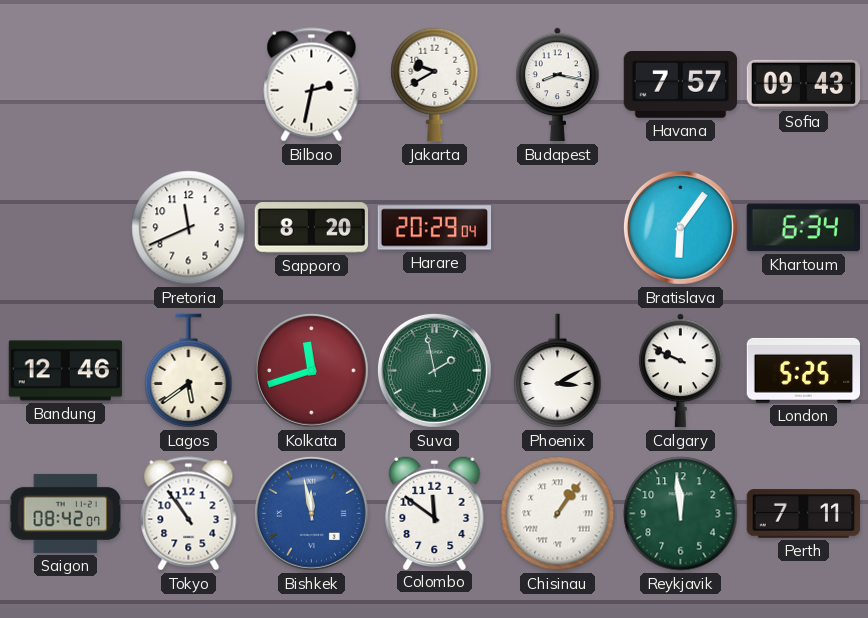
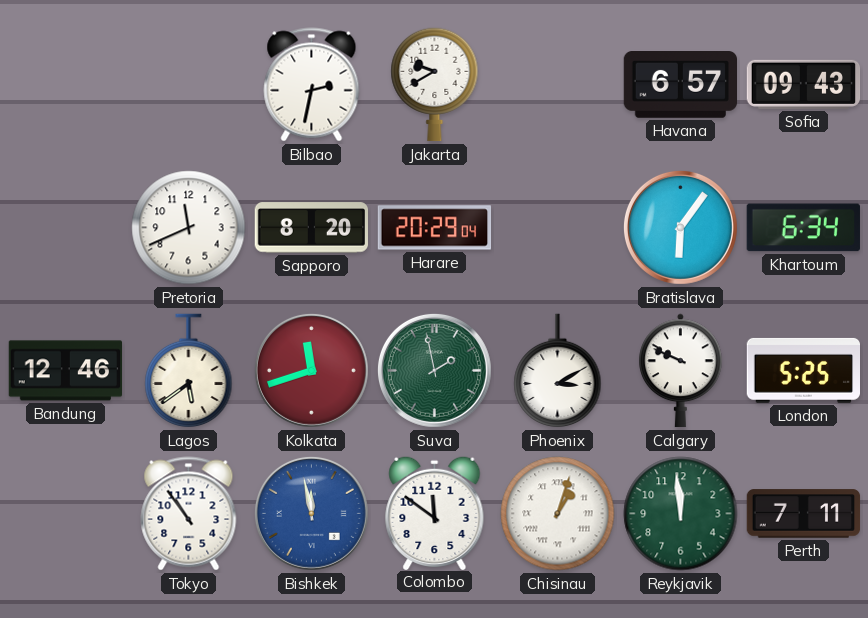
Budapest: 8:17 -> none
Havana: 7:57 -> 6:57
Saigon: 08:42 -> none
Chisinau: 1:06 -> 1:03
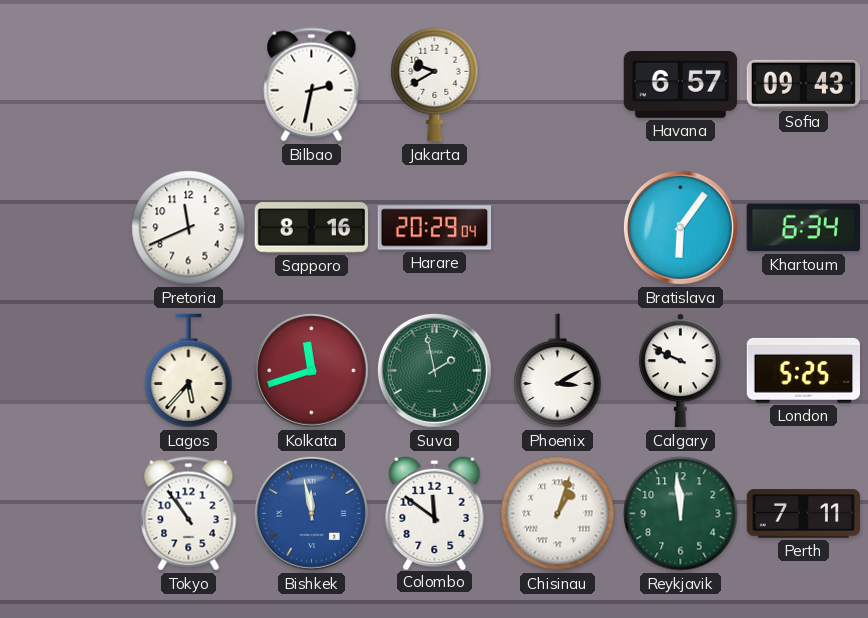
Sapporo: 8:20 -> 8:16
Bandung: 12:46 -> none
Lagos: 5:39 -> 5:37
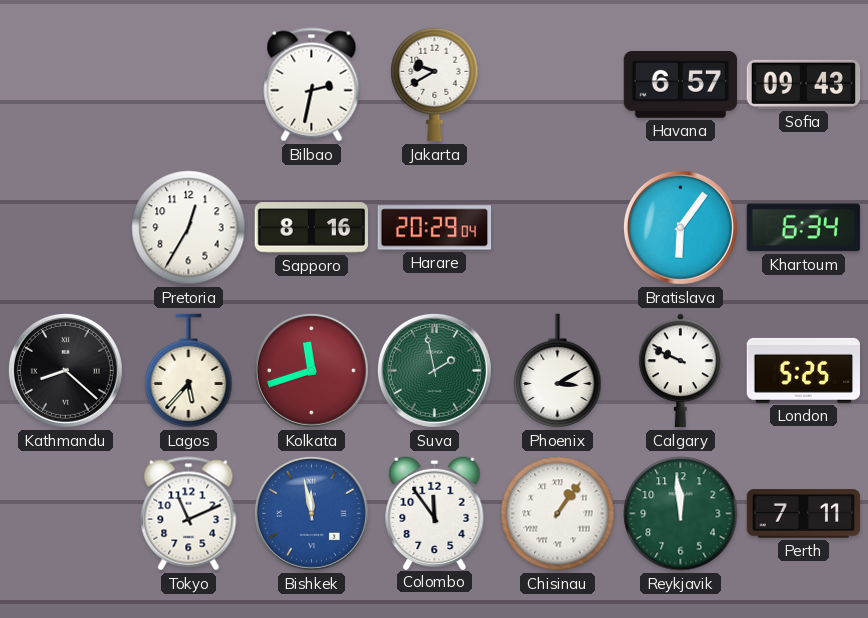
Pretoria: 11:41 -> 12:35
Kathmandu: none -> 8:22
Tokyo: 10:54 -> 11:11
Colombo: 11:51 -> 11:54
Chisinau: 1:03 -> 1:06
